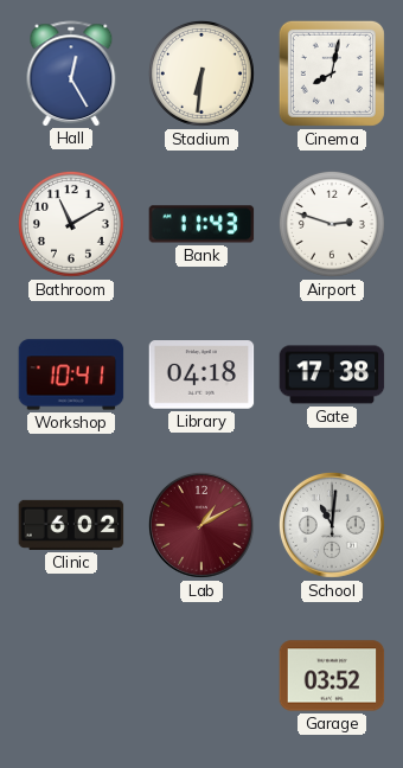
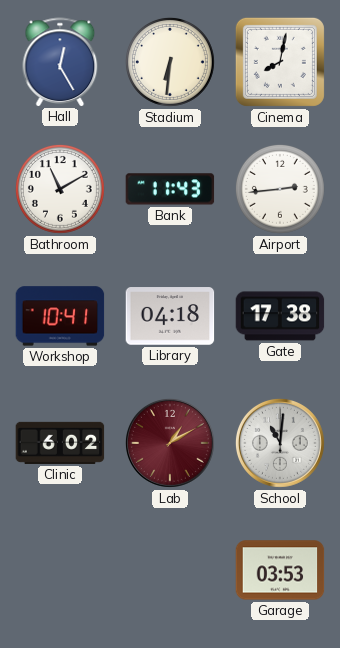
Airport: 2:48 -> 2:44
Garage: 03:52 -> 03:53
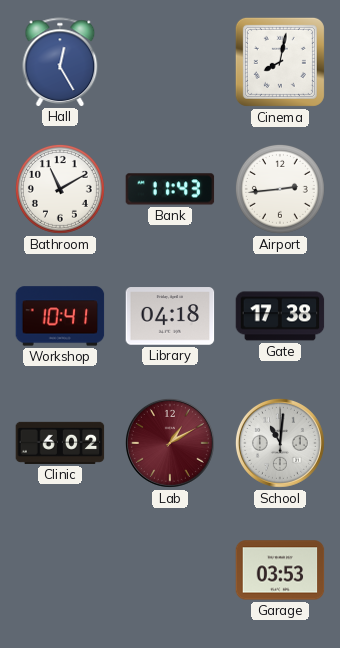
Stadium: 6:31 -> none
